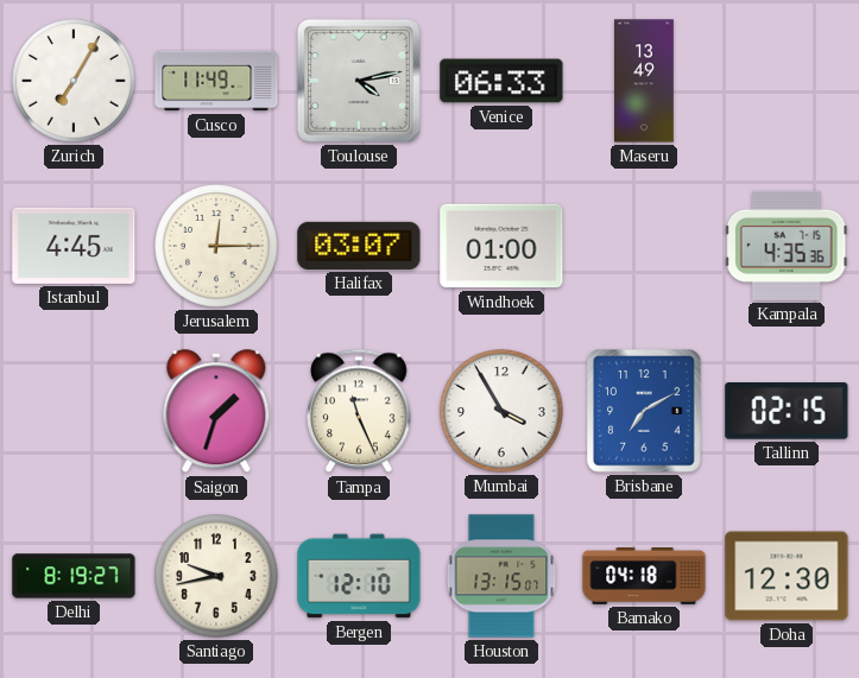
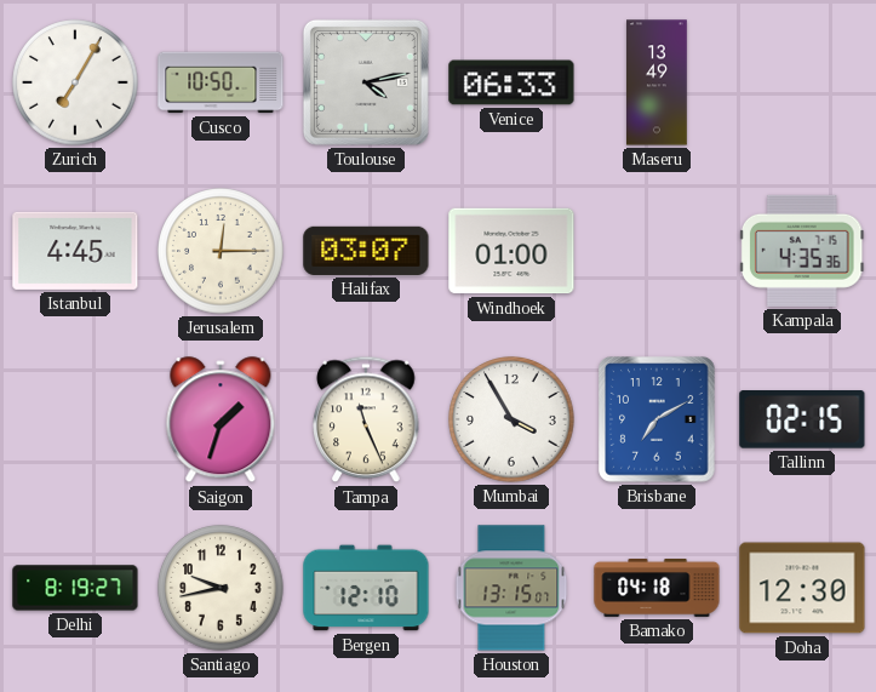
Cusco: 11:49 -> 10:50
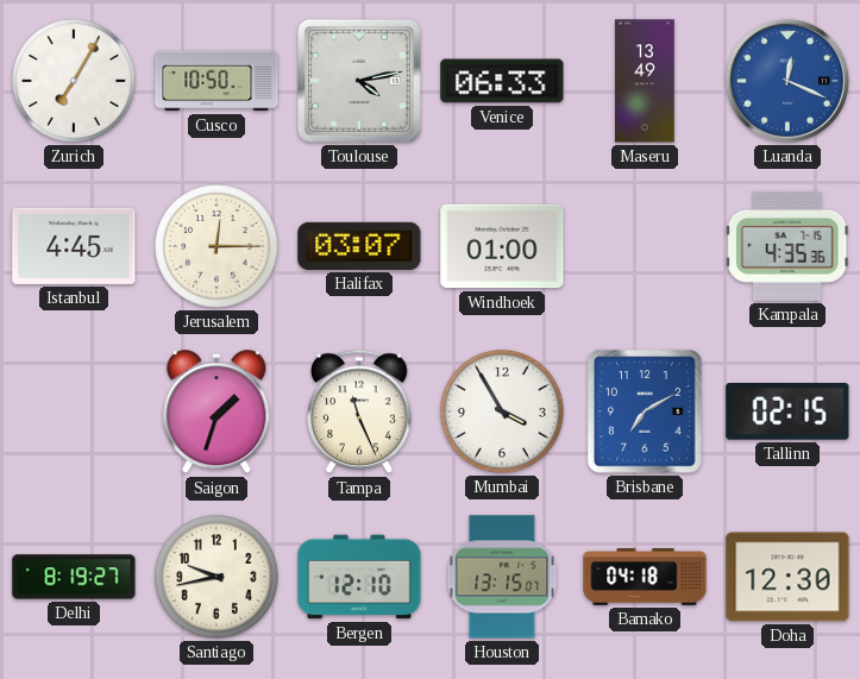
Luanda: none -> 12:19
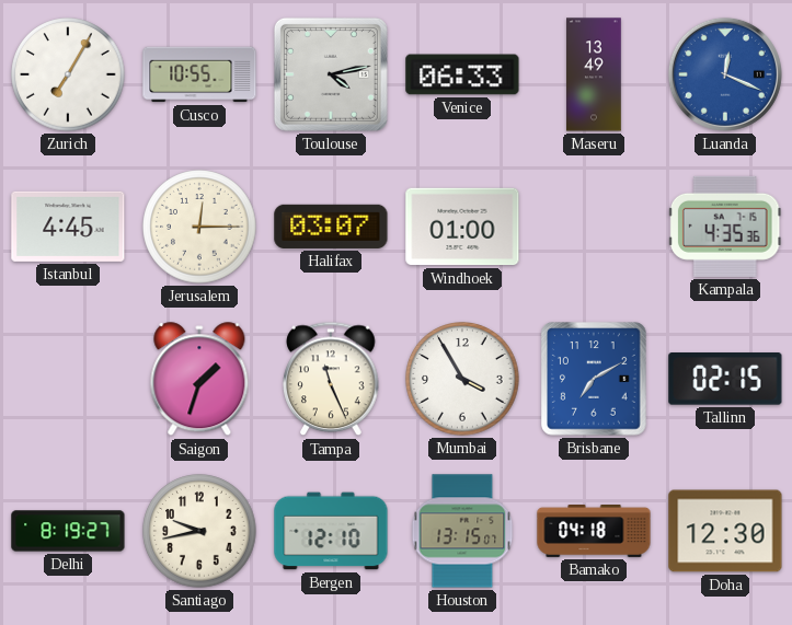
Cusco: 10:50 -> 10:55
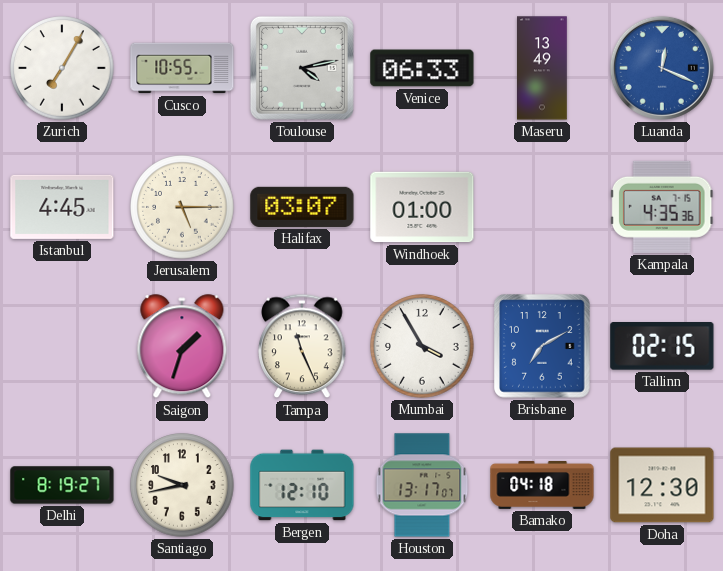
Jerusalem: 12:15 -> 5:15
Houston: 13:15 -> 13:17
